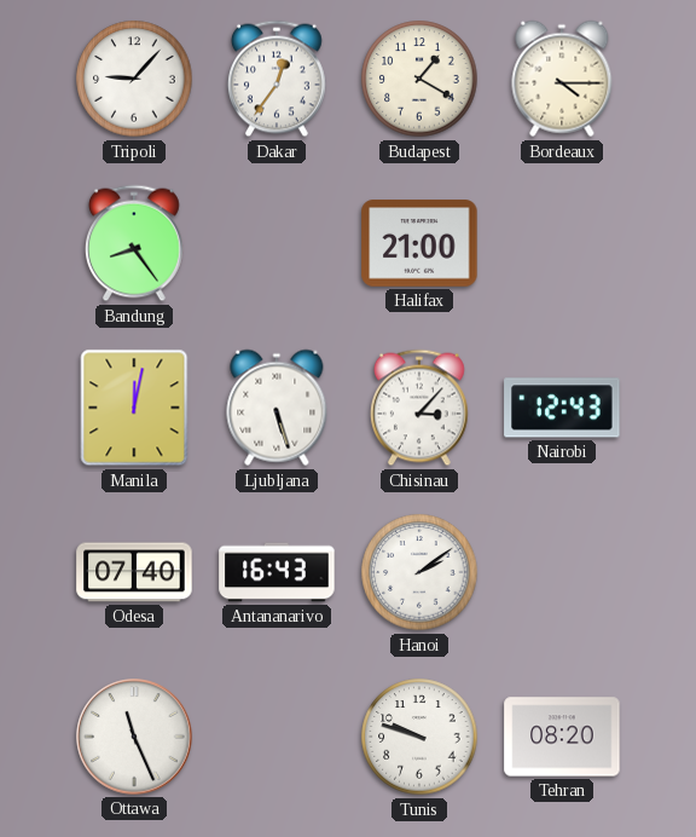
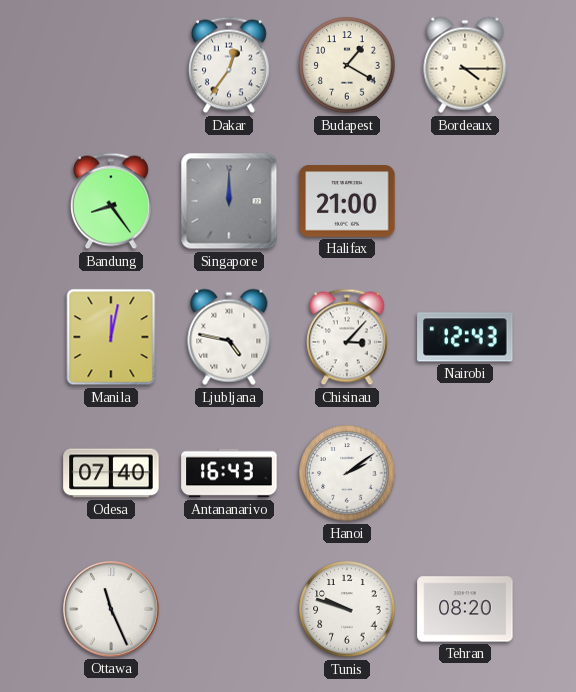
Tripoli: 9:07 -> none
Singapore: none -> 12:00
Ljubljana: 5:27 -> 4:47
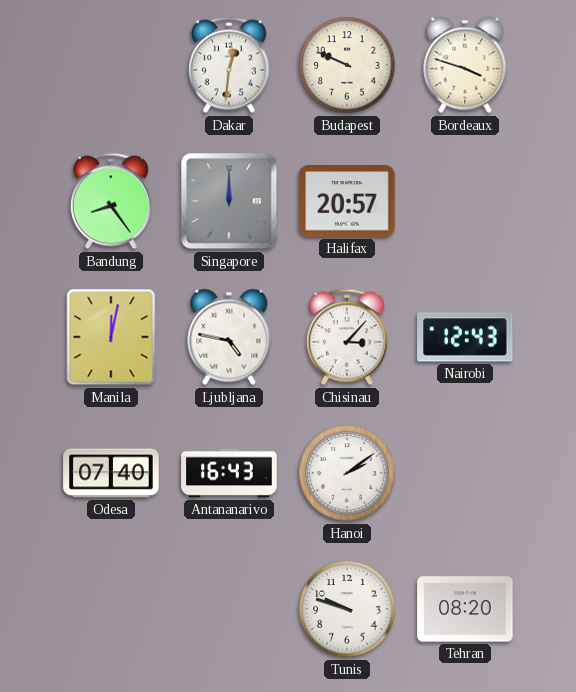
Dakar: 12:36 -> 12:31
Budapest: 1:20 -> 9:49
Bordeaux: 4:15 -> 3:48
Halifax: 21:00 -> 20:57
Ottawa: 11:26 -> none
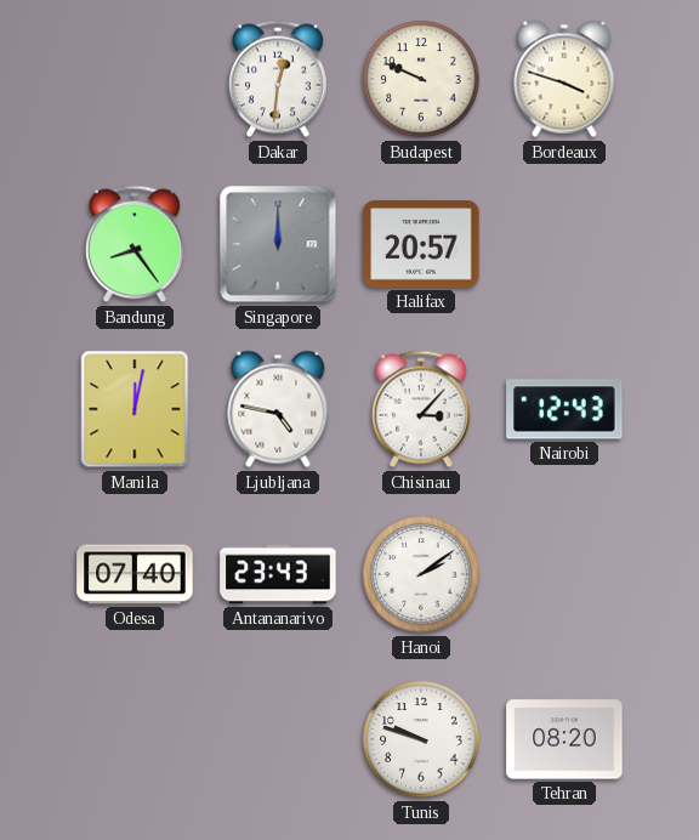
Antananarivo: 16:43 -> 23:43
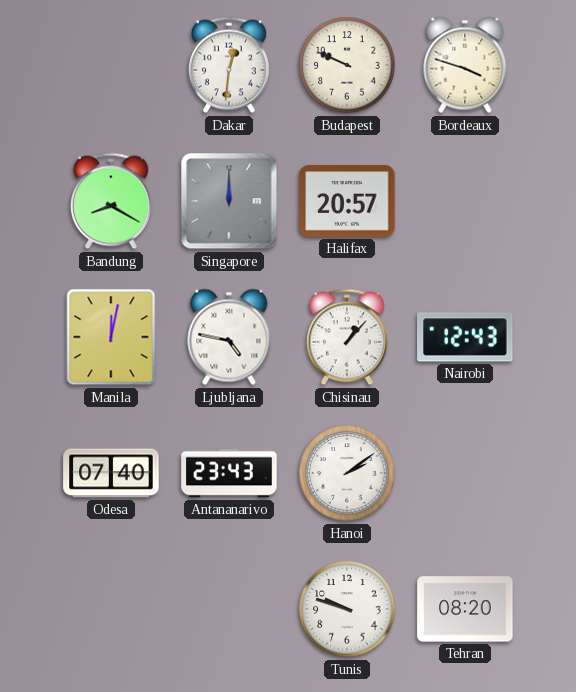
Bandung: 8:24 -> 8:20
Chisinau: 3:07 -> 1:07
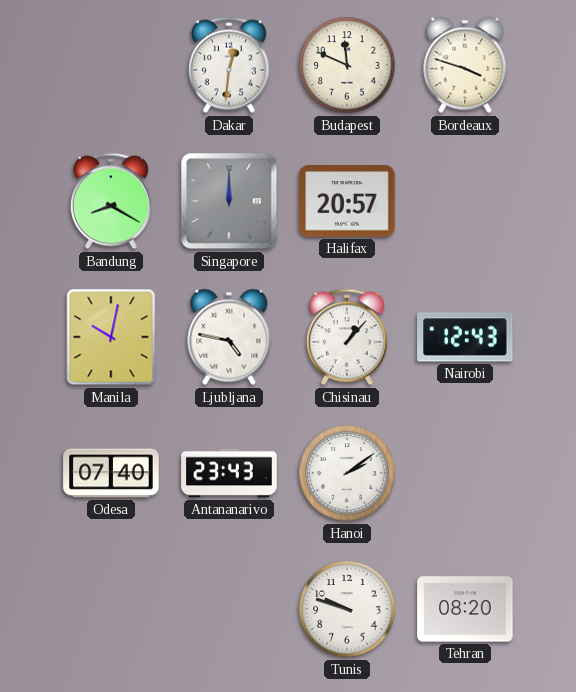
Budapest: 9:49 -> 11:49
Manila: 12:02 -> 10:02
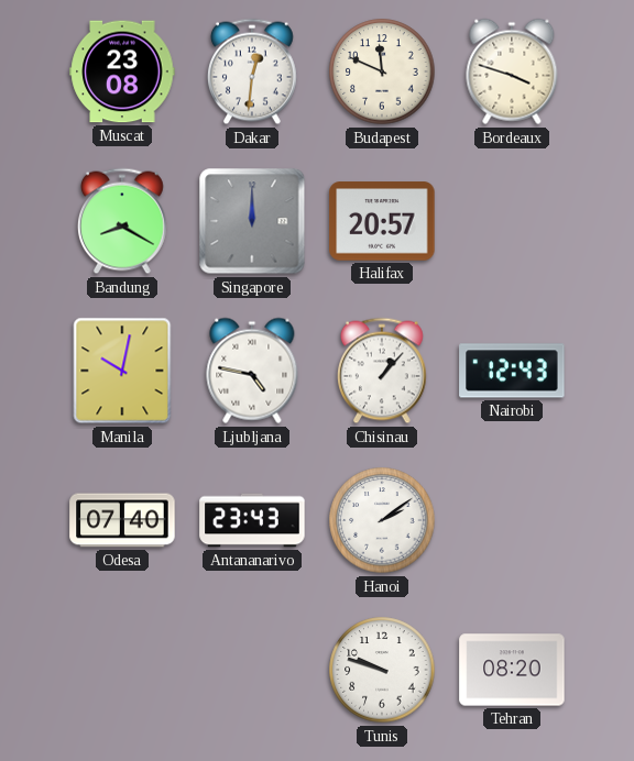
Muscat: none -> 23:08
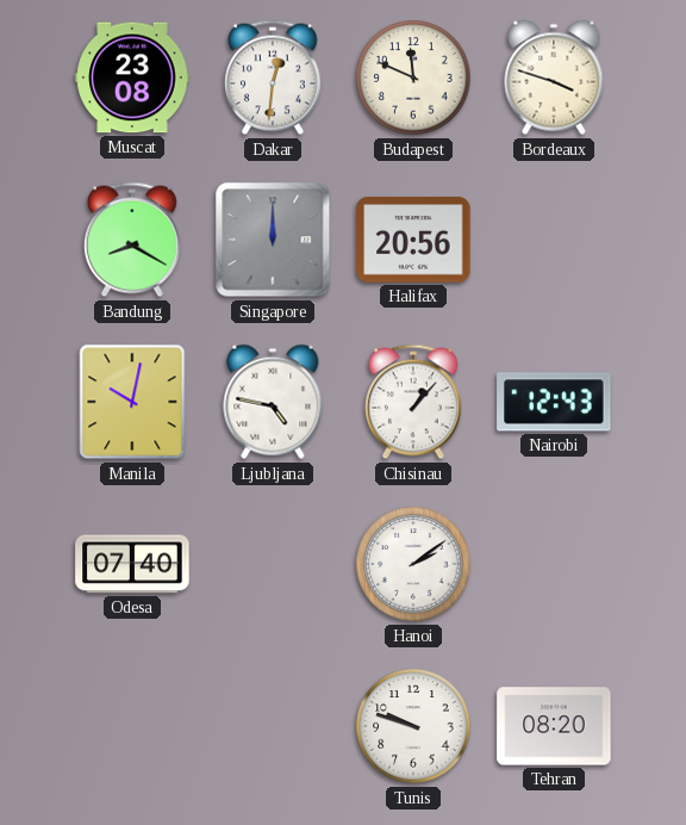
Halifax: 20:57 -> 20:56
Antananarivo: 23:43 -> none
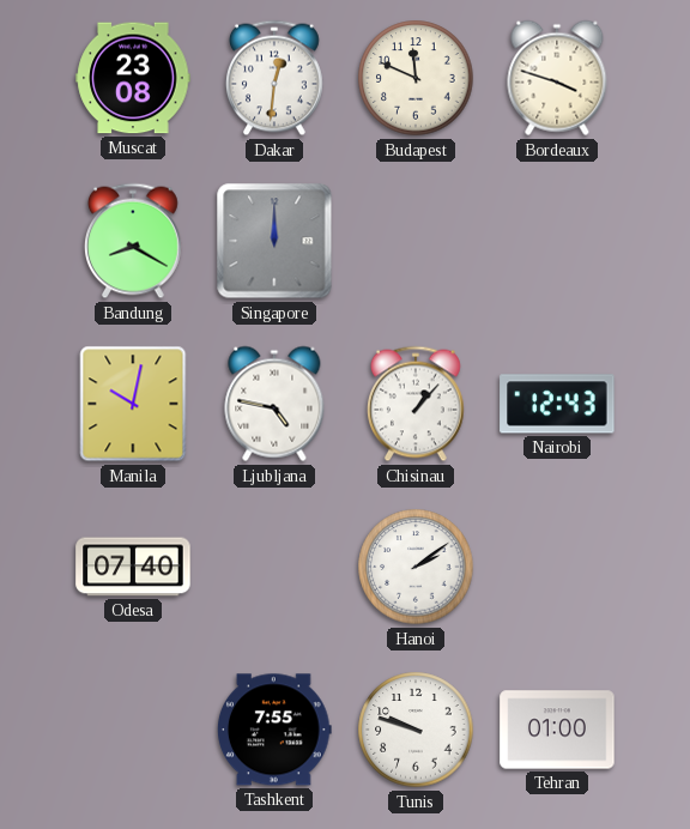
Halifax: 20:56 -> none
Tashkent: none -> 7:55
Tehran: 08:20 -> 01:00
